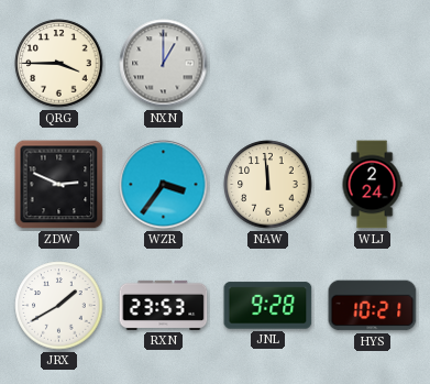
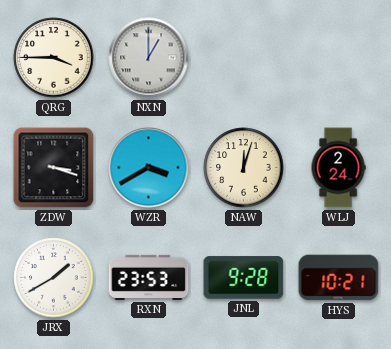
ZDW: 2:49 -> 3:18
WZR: 3:36 -> 3:40
NAW: 11:59 -> 12:03
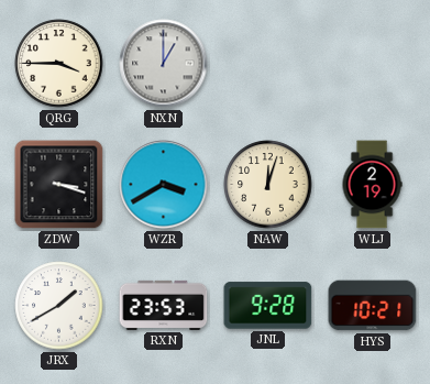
WLJ: 2:24 -> 2:19
